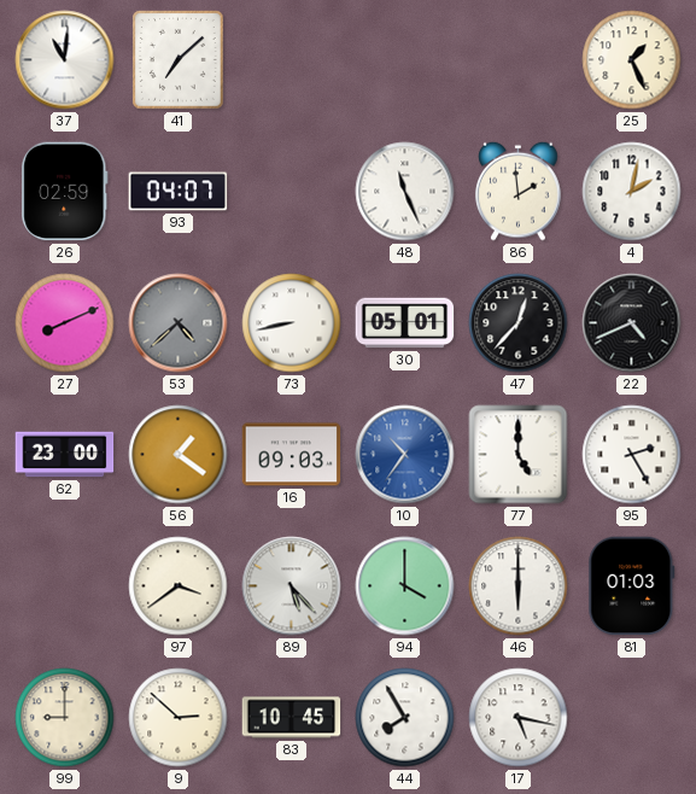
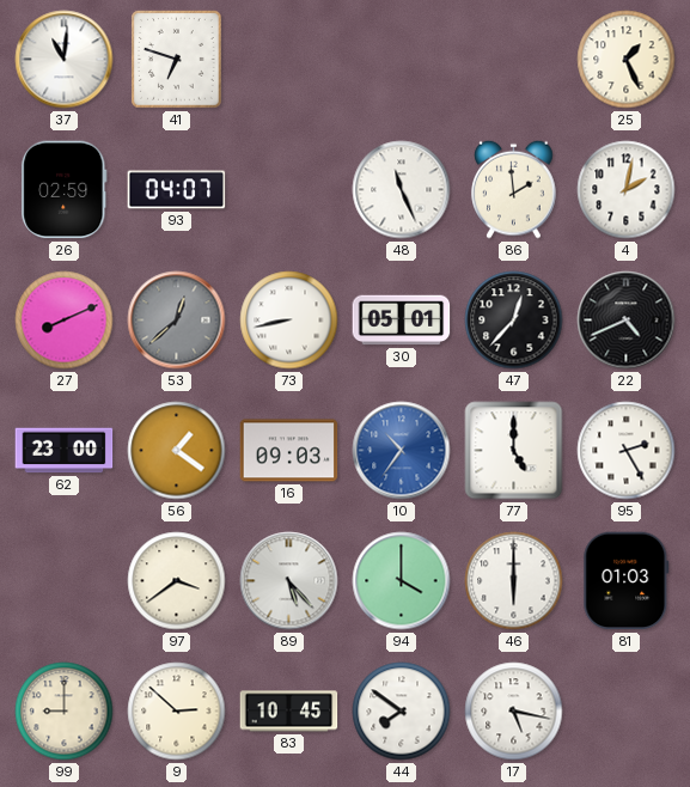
41: 7:08 -> 6:48
53: 4:38 -> 12:38
44: 7:55 -> 7:51
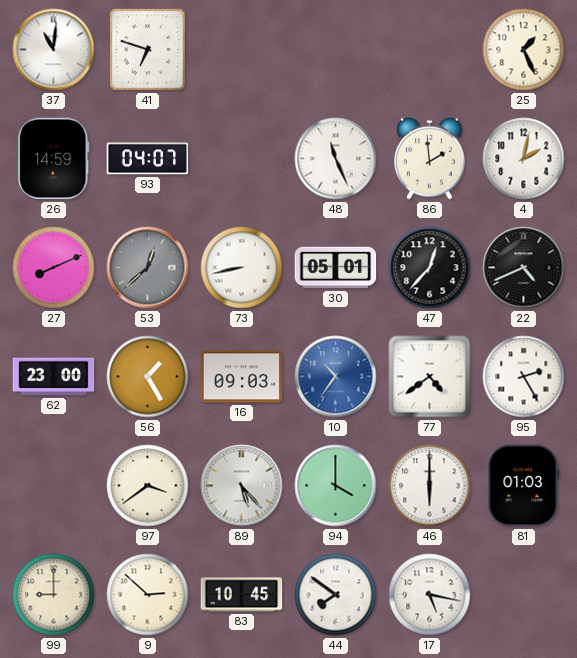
26: 02:59 -> 14:59
56: 1:21 -> 1:25
77: 5:00 -> 4:39
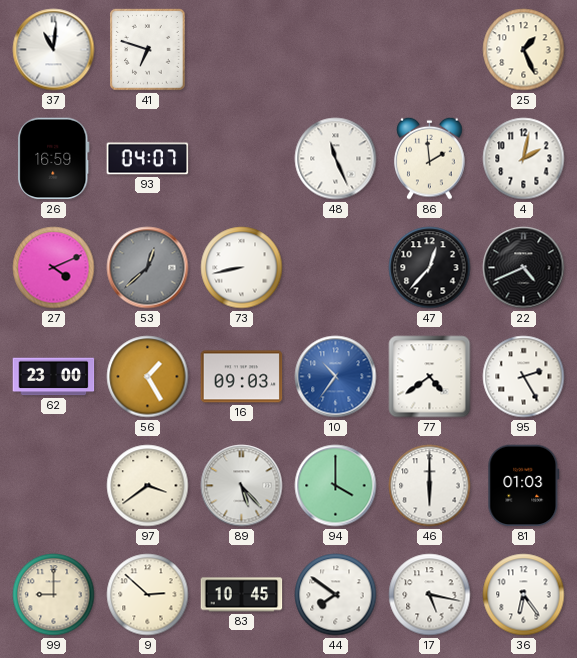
26: 14:59 -> 16:59
27: 8:11 -> 4:11
30: 05:01 -> none
36: none -> 6:24
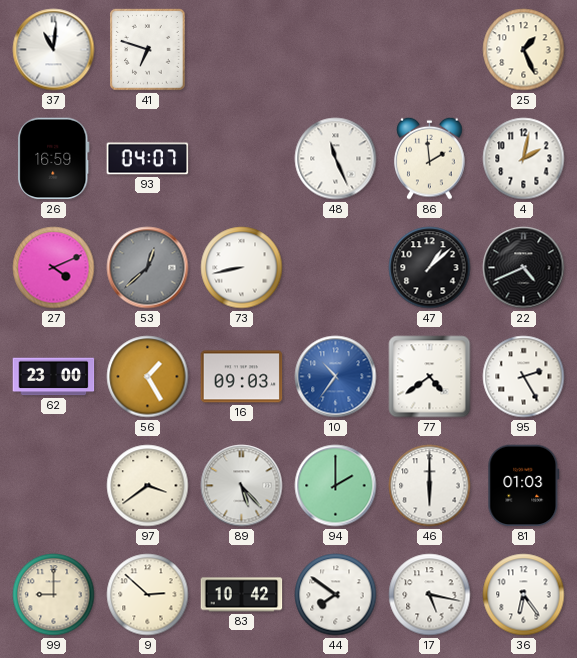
47: 12:37 -> 1:08
94: 4:00 -> 2:00
83: 10:45 -> 10:42
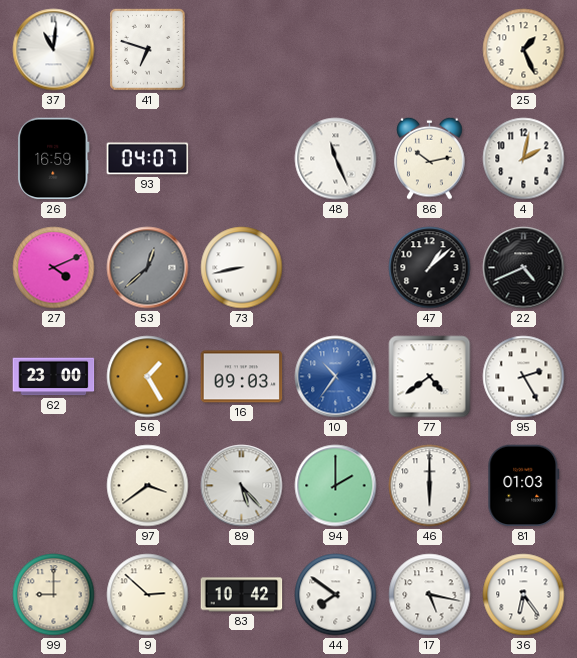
86: 1:59 -> 10:13
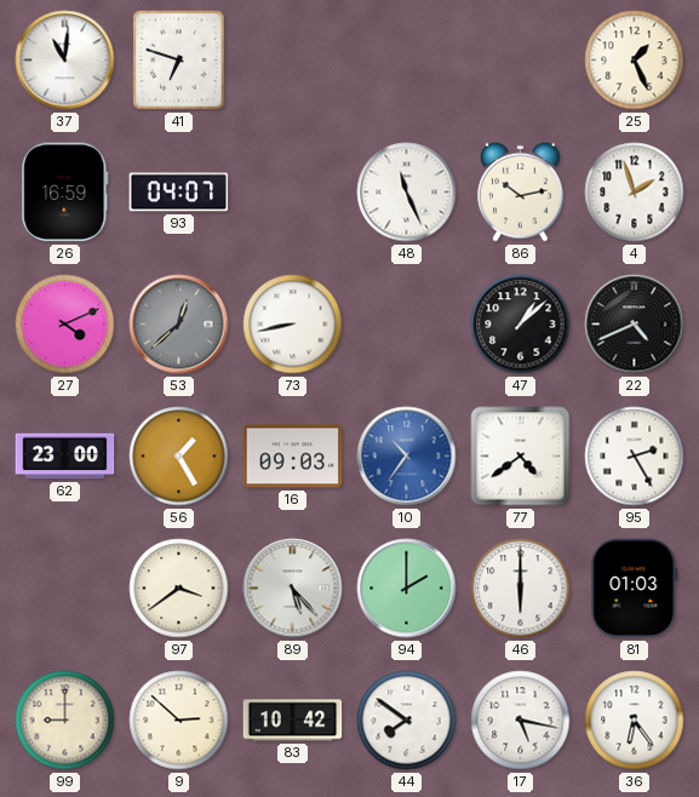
4: 2:02 -> 1:57
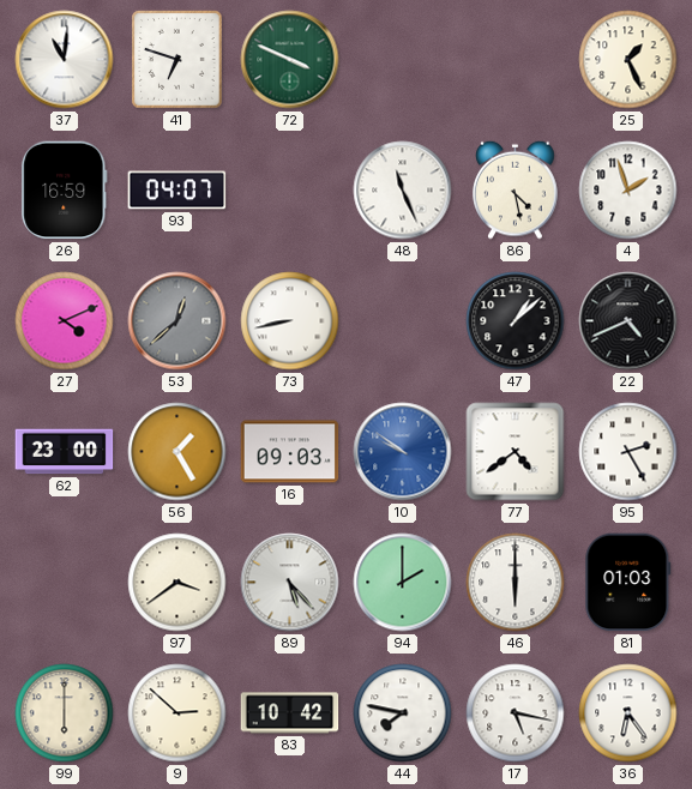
72: none -> 3:49
86: 10:13 -> 4:28
10: 10:36 -> 9:51
99: 9:00 -> 6:00
44: 7:51 -> 7:47
